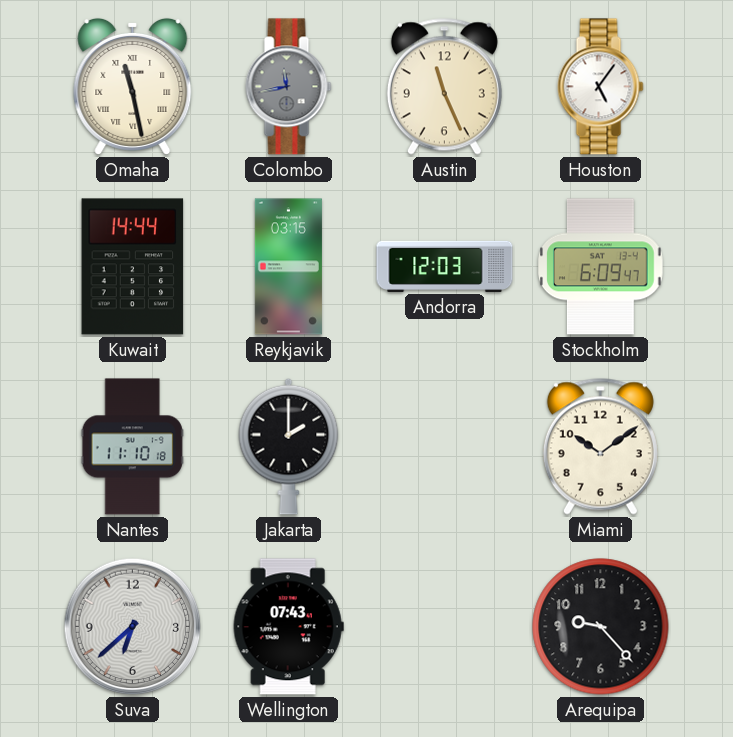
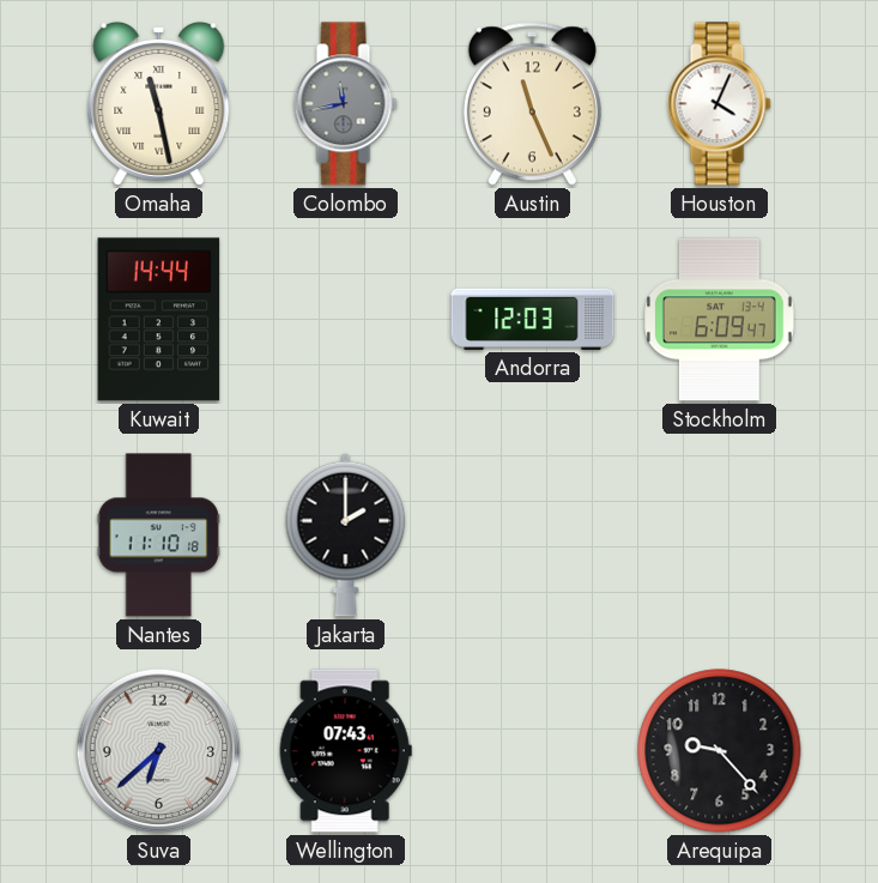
Houston: 5:06 -> 4:04
Reykjavik: 03:15 -> none
Miami: 10:09 -> none
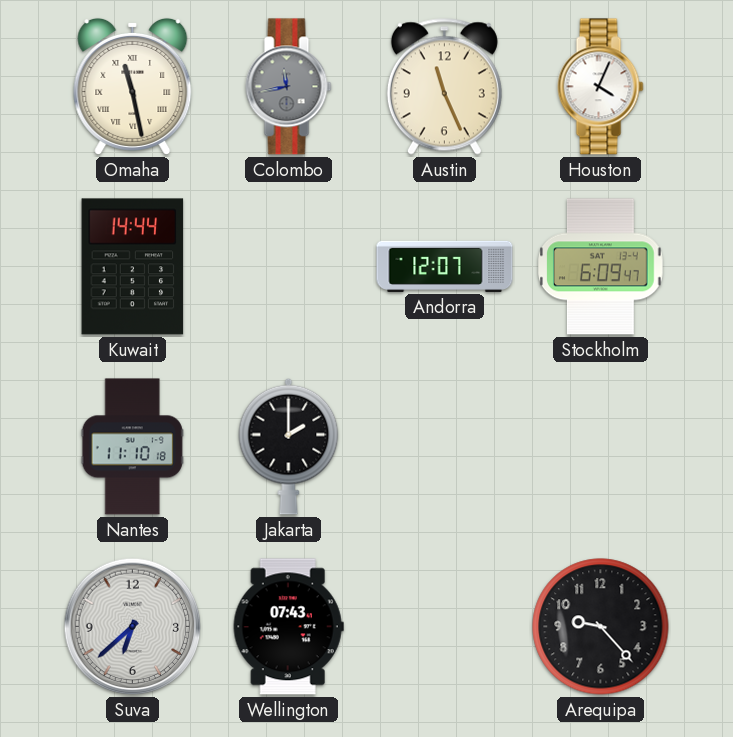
Andorra: 12:03 -> 12:07
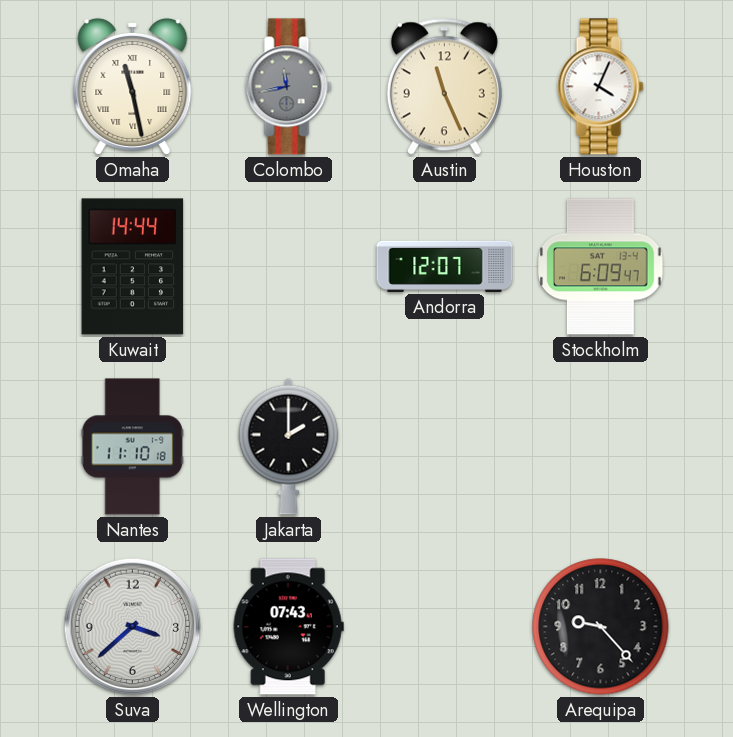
Suva: 6:38 -> 3:38
